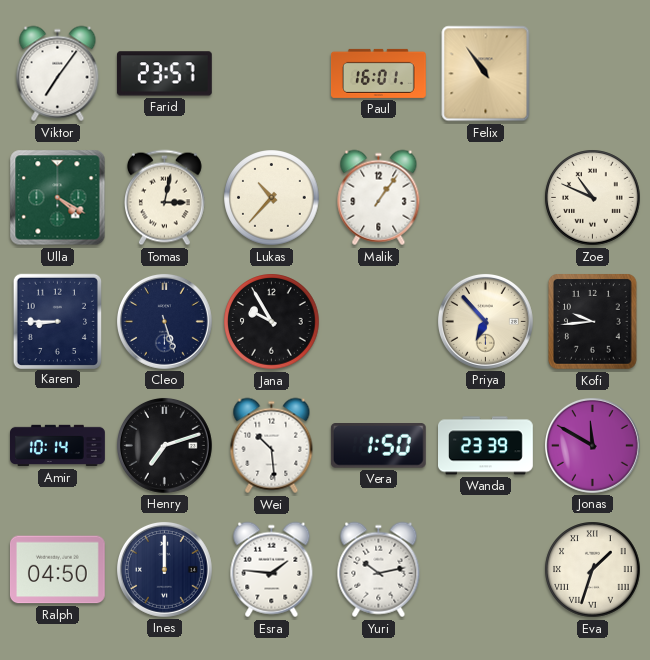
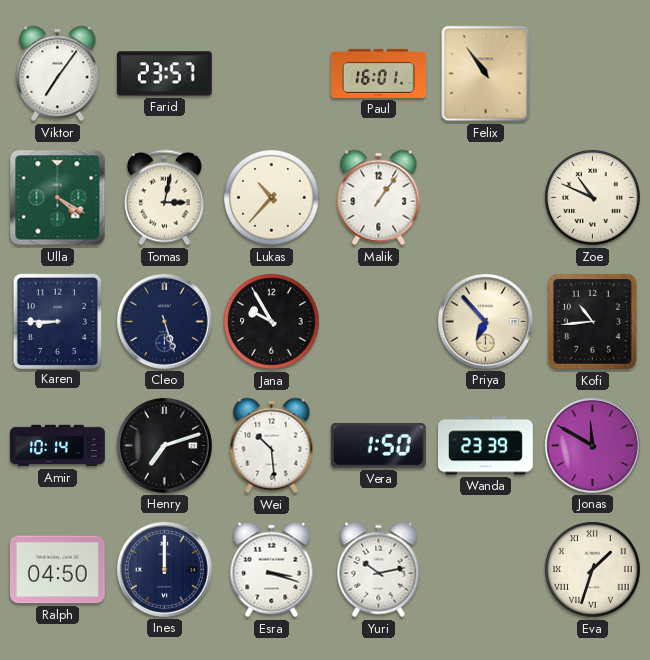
Kofi: 9:44 -> 10:44
Esra: 1:46 -> 3:18
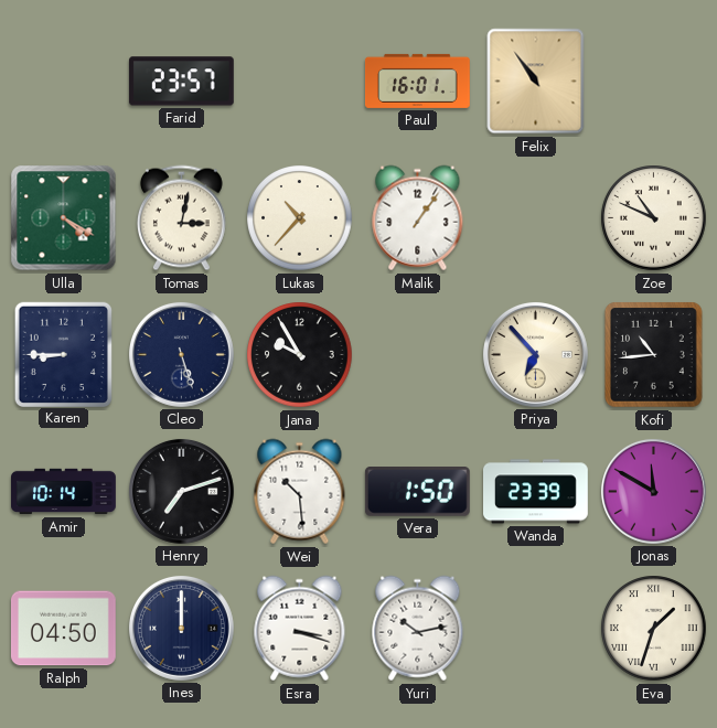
Viktor: 7:06 -> none
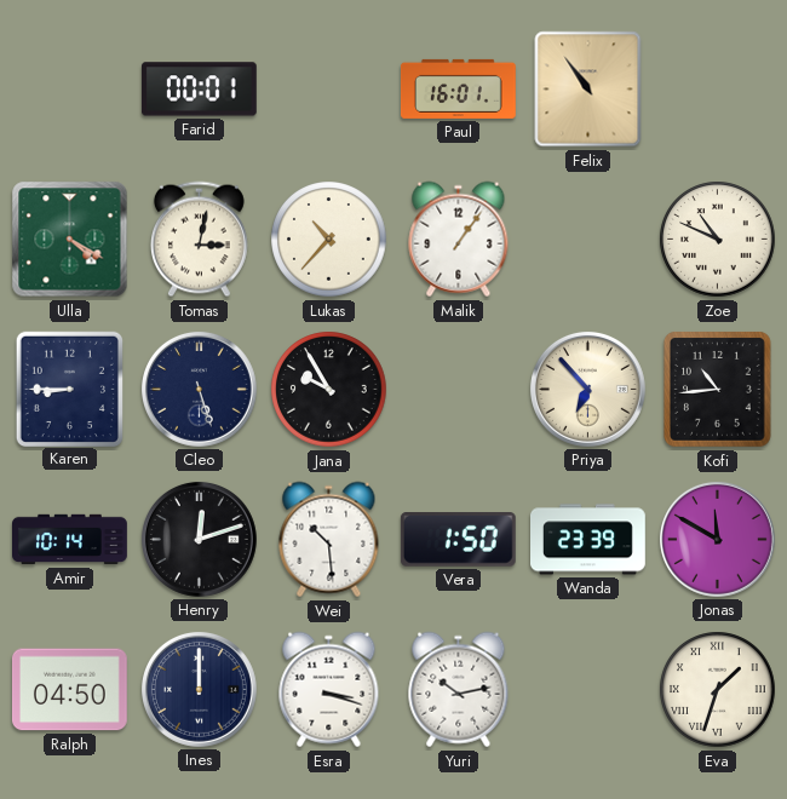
Farid: 23:57 -> 00:01
Henry: 7:12 -> 12:12
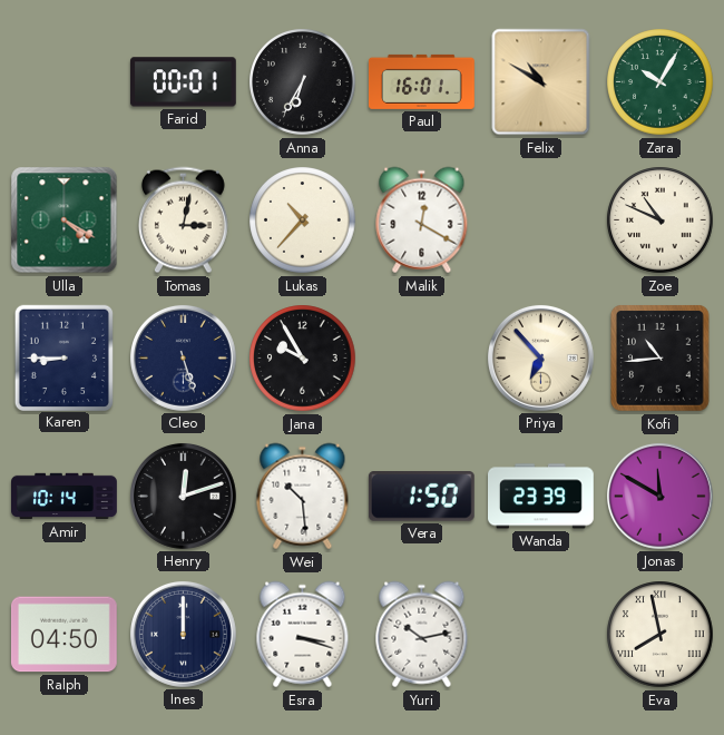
Anna: none -> 6:35
Felix: 10:54 -> 10:50
Zara: none -> 10:05
Malik: 1:06 -> 12:20
Eva: 1:33 -> 7:58
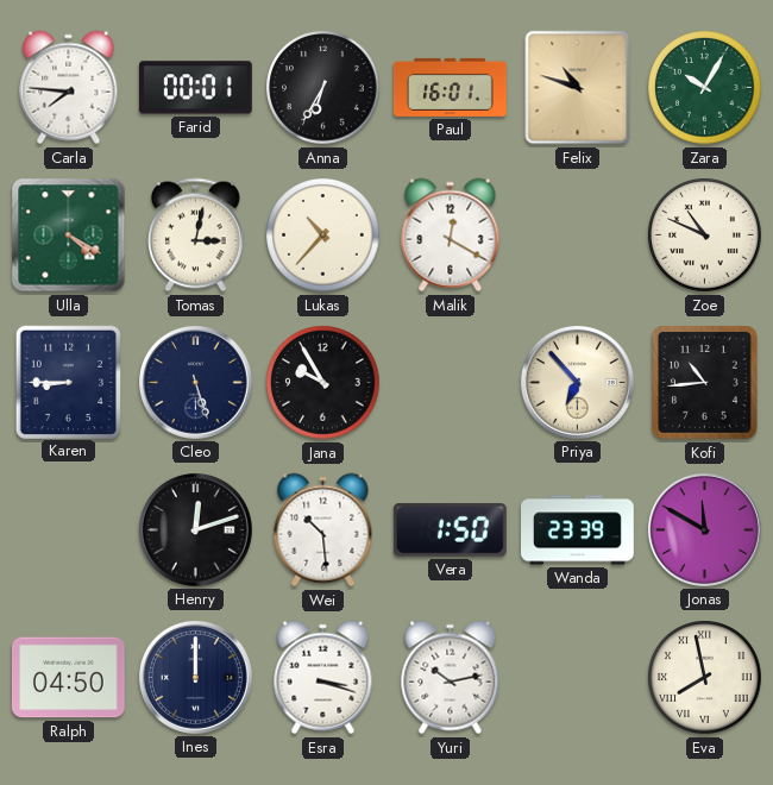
Carla: none -> 7:46
Felix: 10:50 -> 10:48
Amir: 10:14 -> none
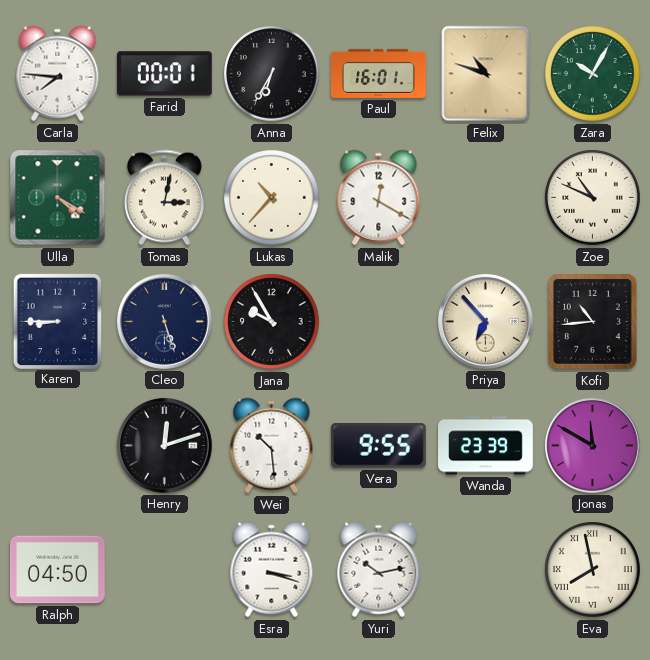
Vera: 1:50 -> 9:55
Ines: 12:00 -> none
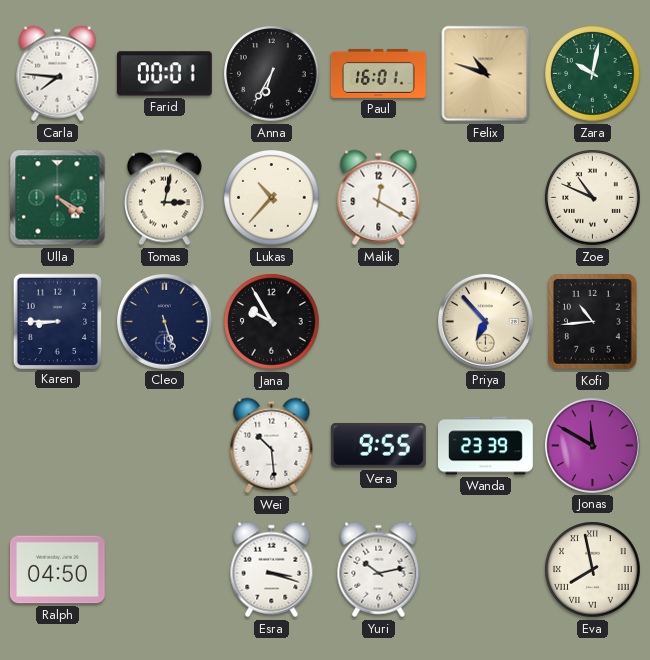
Zara: 10:05 -> 10:02
Henry: 12:12 -> none
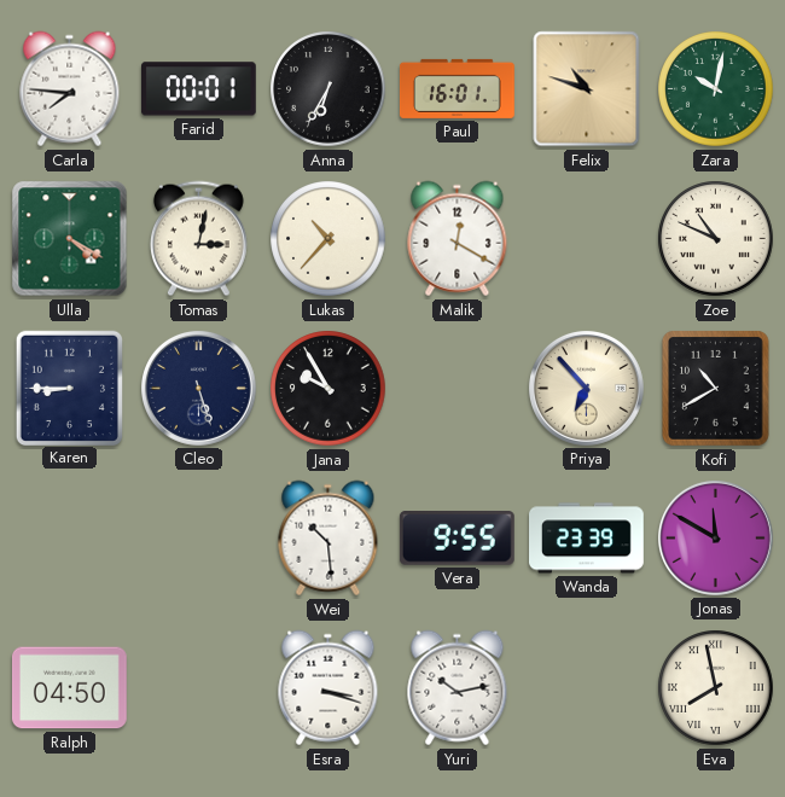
Kofi: 10:44 -> 10:40
